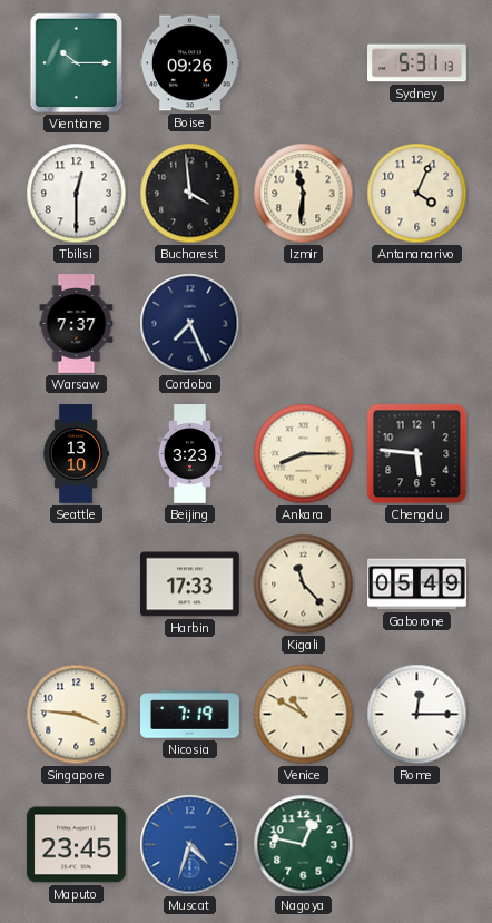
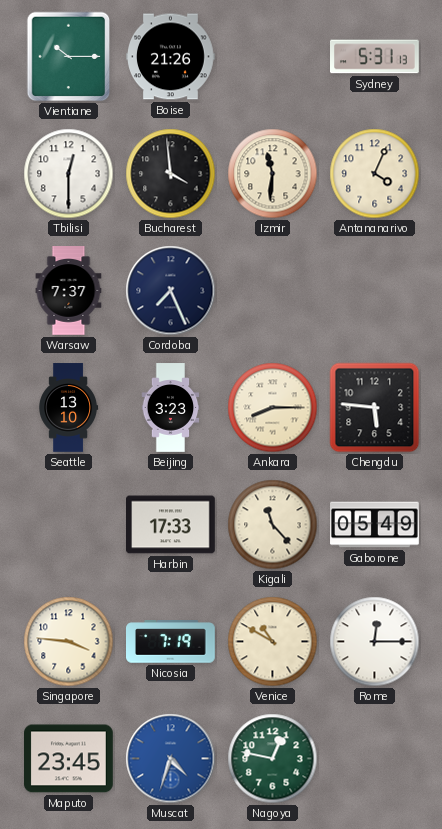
Boise: 09:26 -> 21:26
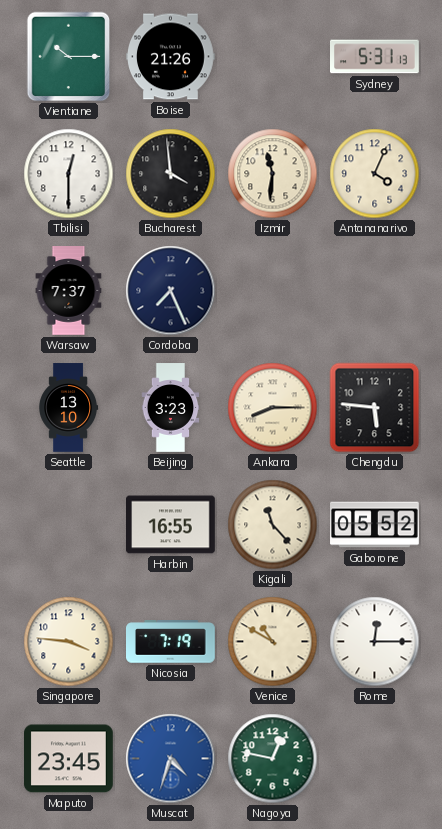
Harbin: 17:33 -> 16:55
Gaborone: 05:49 -> 05:52
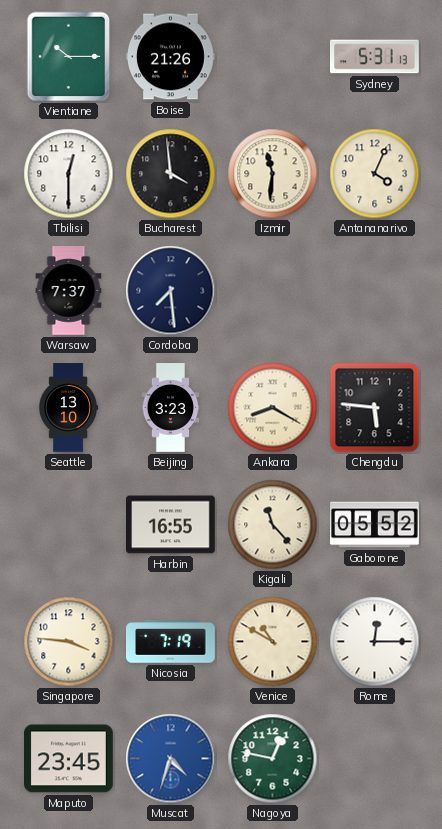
Cordoba: 7:26 -> 7:29
Ankara: 8:15 -> 8:20
